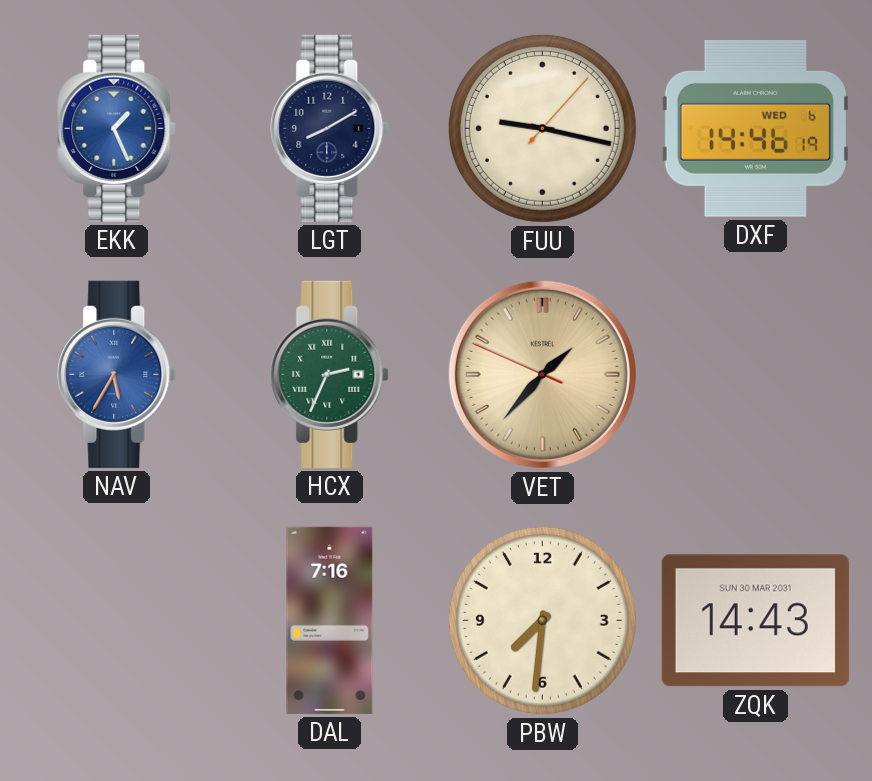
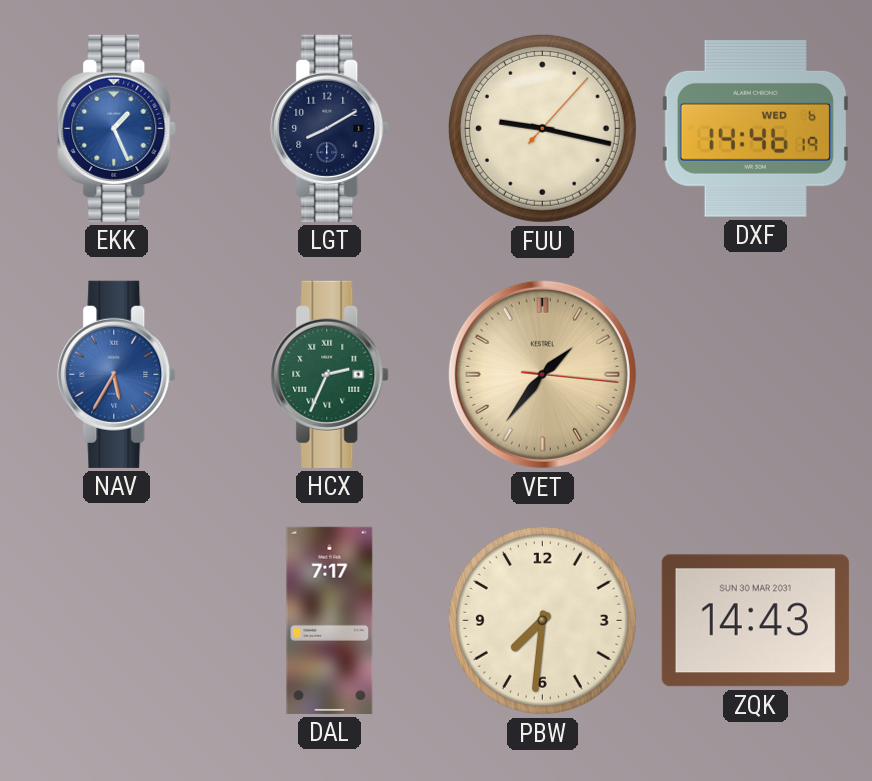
VET: 1:36:49 -> 1:36:16
DAL: 7:16 -> 7:17
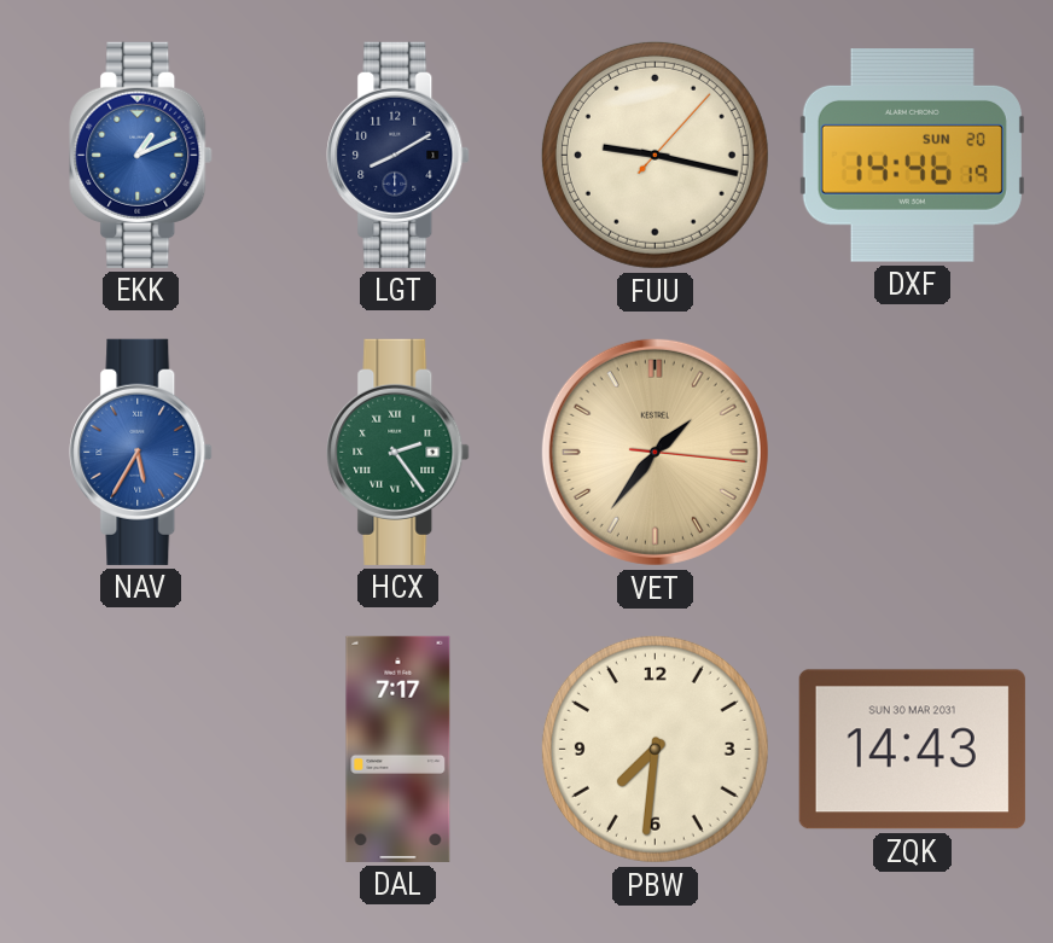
EKK: 1:26 -> 1:11
DXF date: WED 6 -> SUN 20
HCX: 2:34 -> 2:24
